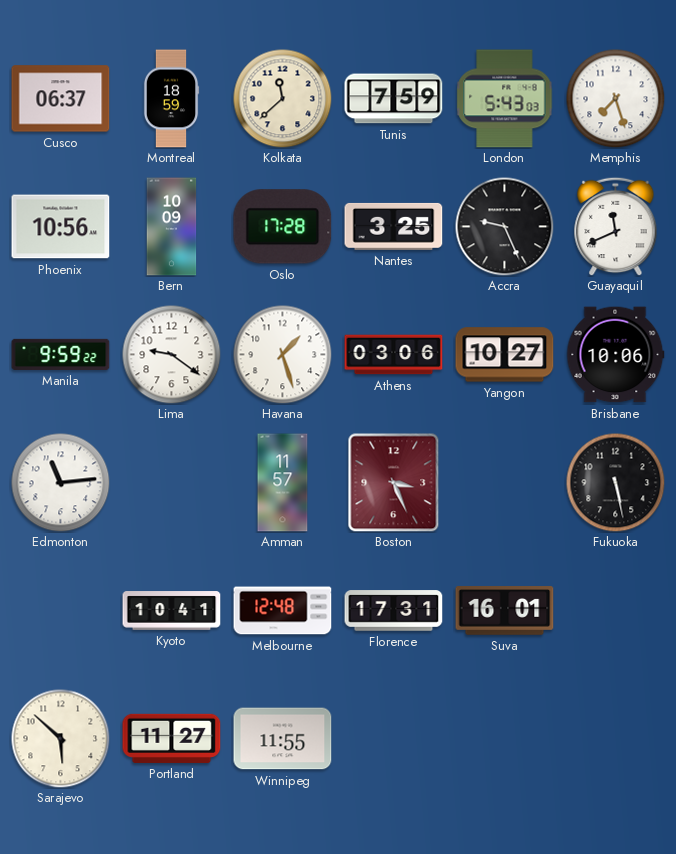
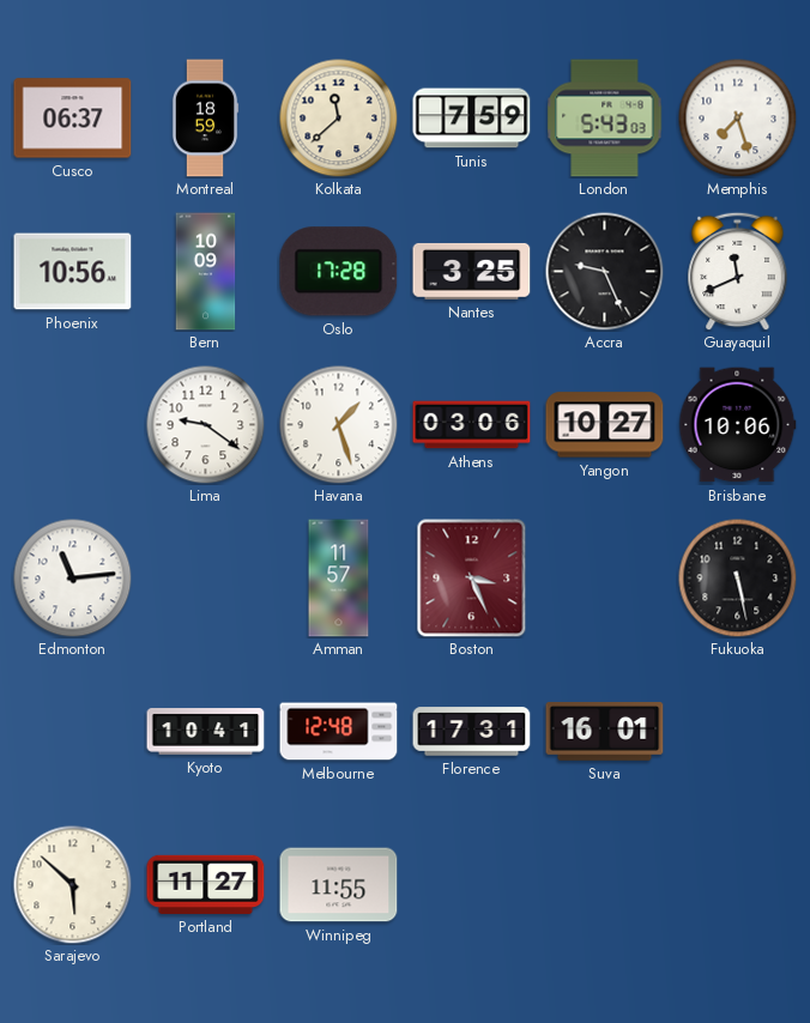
Manila: 9:59 -> none
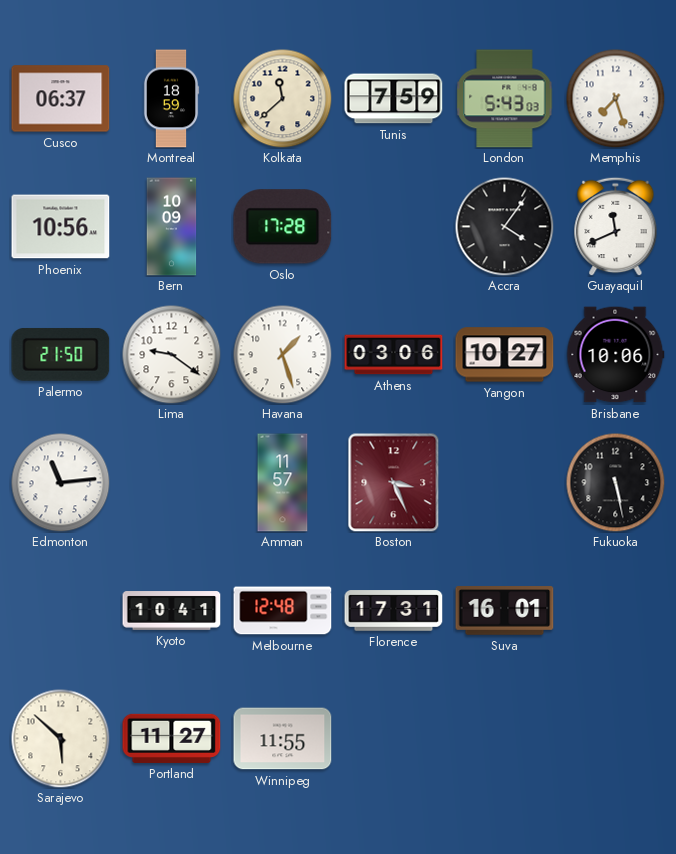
Nantes: 3:25 -> none
Accra: 9:26 -> 4:06
Palermo: none -> 21:50
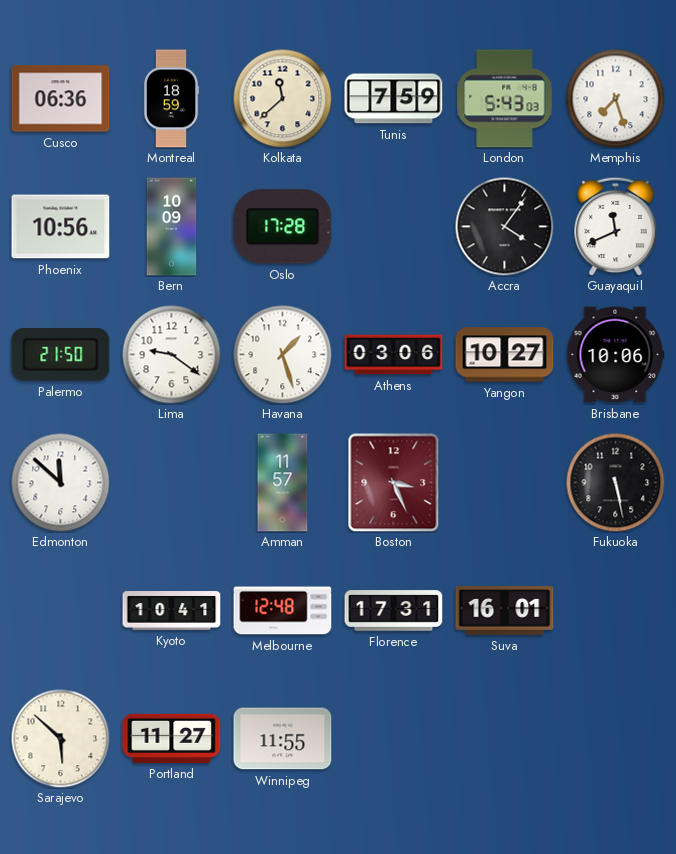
Cusco: 06:37 -> 06:36
Edmonton: 11:14 -> 11:52
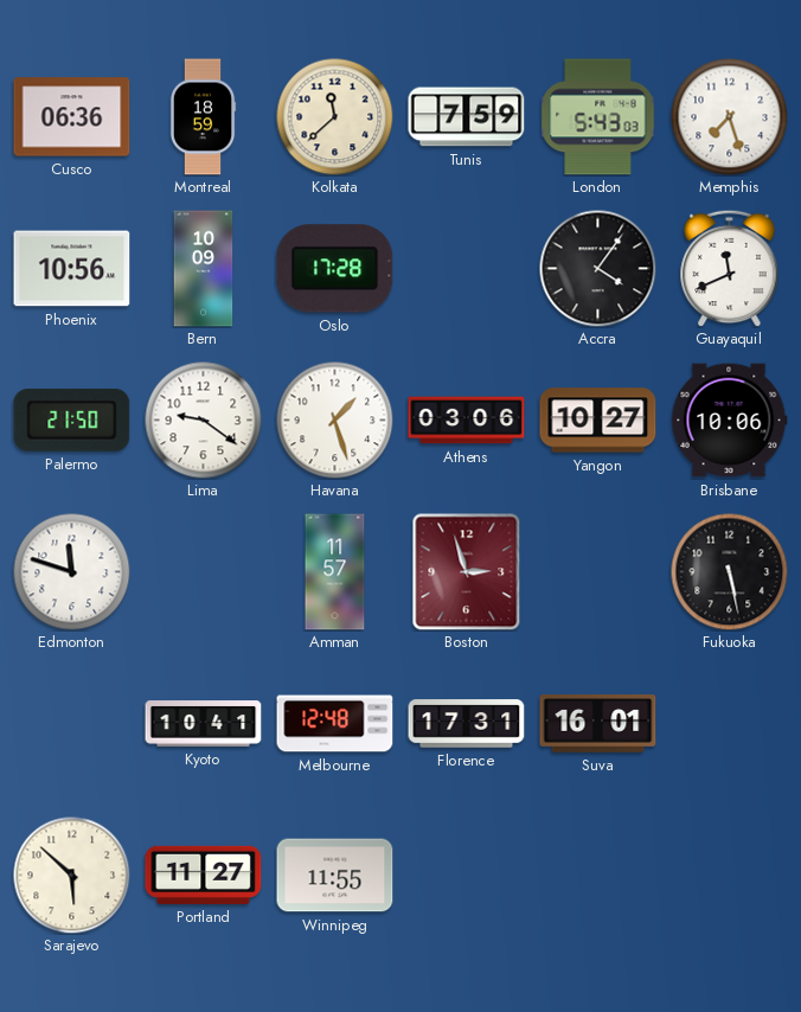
Edmonton: 11:52 -> 11:48
Boston: 3:26 -> 2:57
